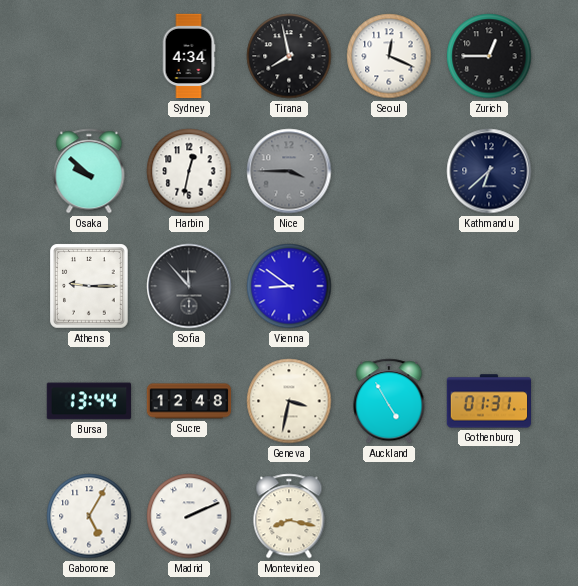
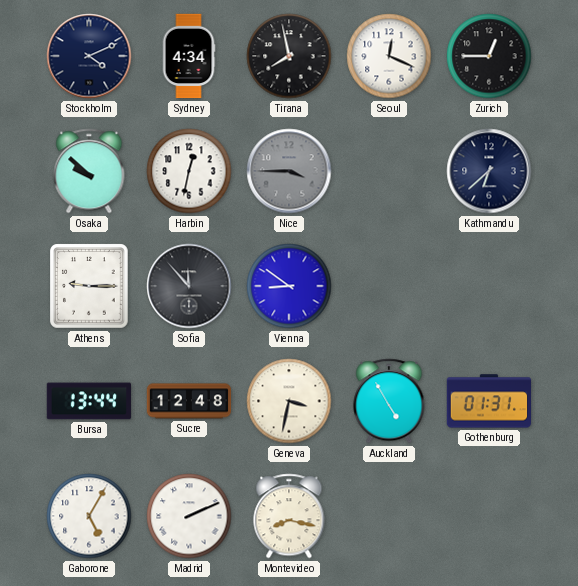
Stockholm: none -> 4:11
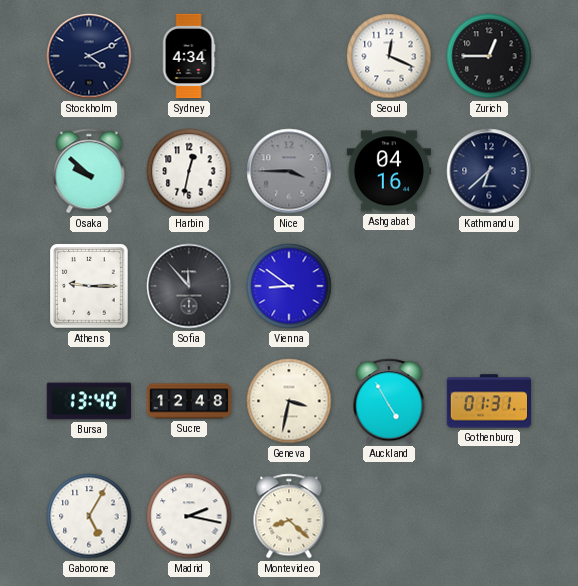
Tirana: 7:58 -> none
Ashgabat: none -> 04:16
Bursa: 13:44 -> 13:40
Madrid: 2:11 -> 2:17
Montevideo: 8:17 -> 8:22
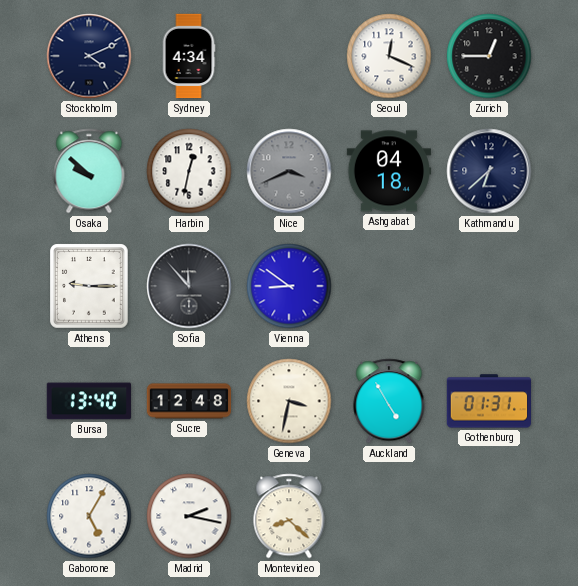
Nice: 3:45 -> 3:41
Ashgabat: 04:16 -> 04:18
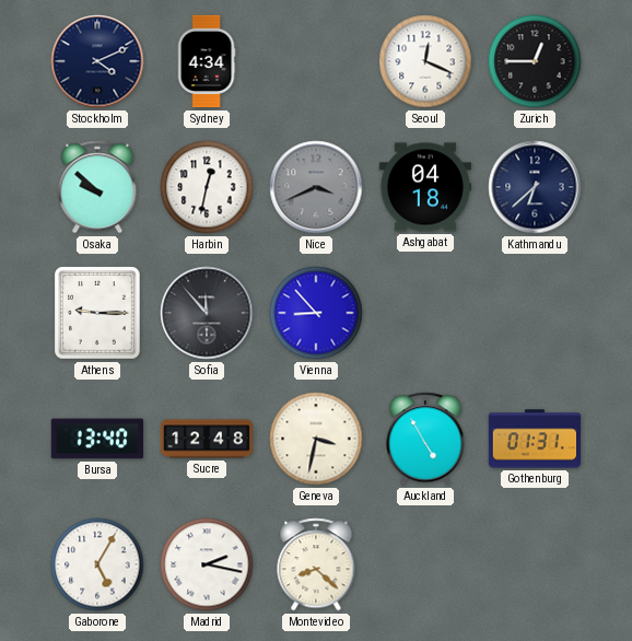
Vienna: 8:51 -> 8:53
